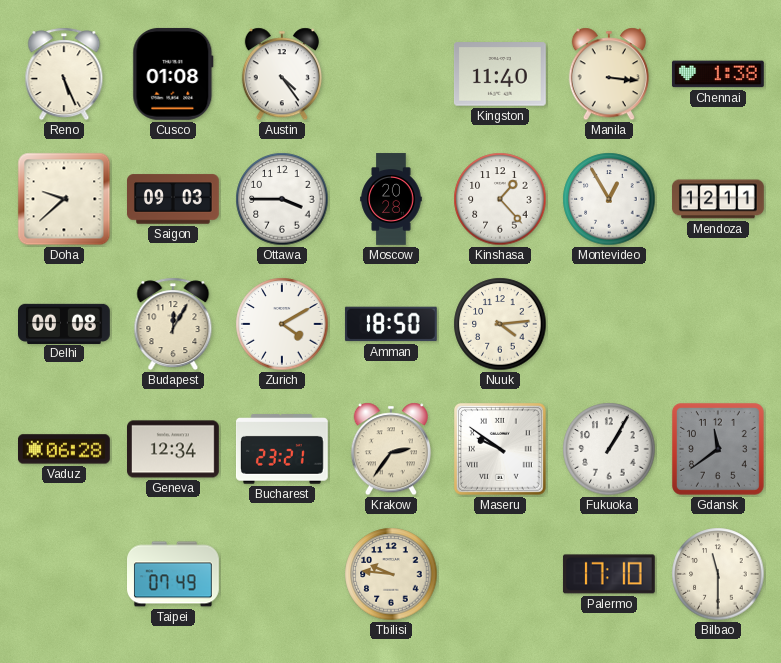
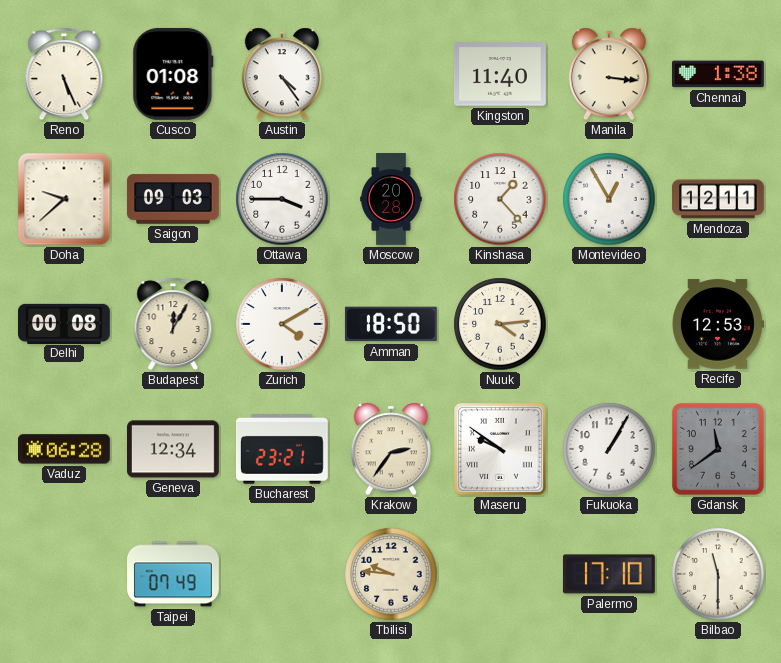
Recife: none -> 12:53
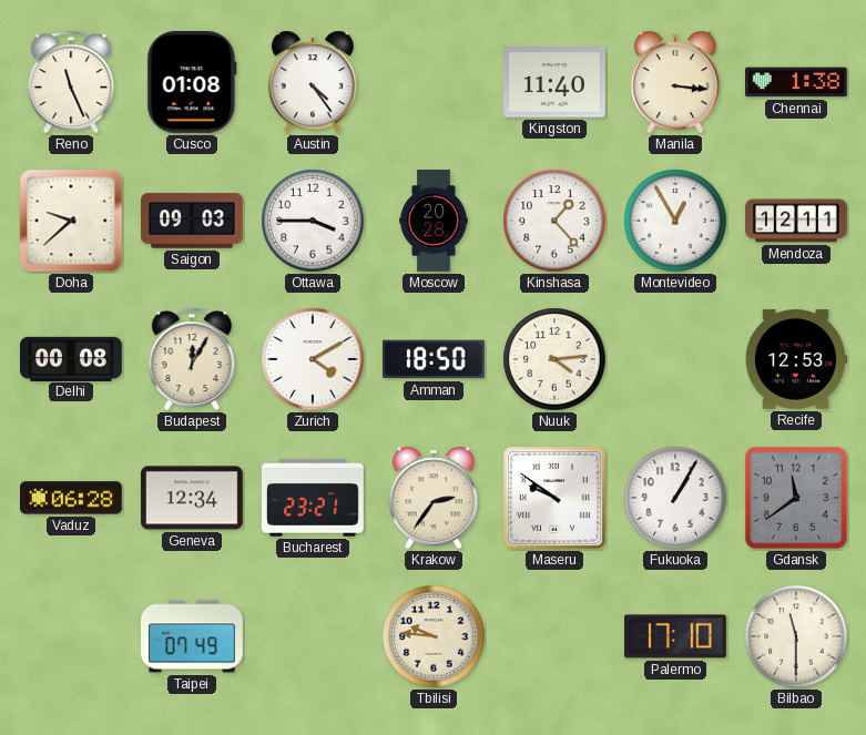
Reno: 5:26 -> 11:26
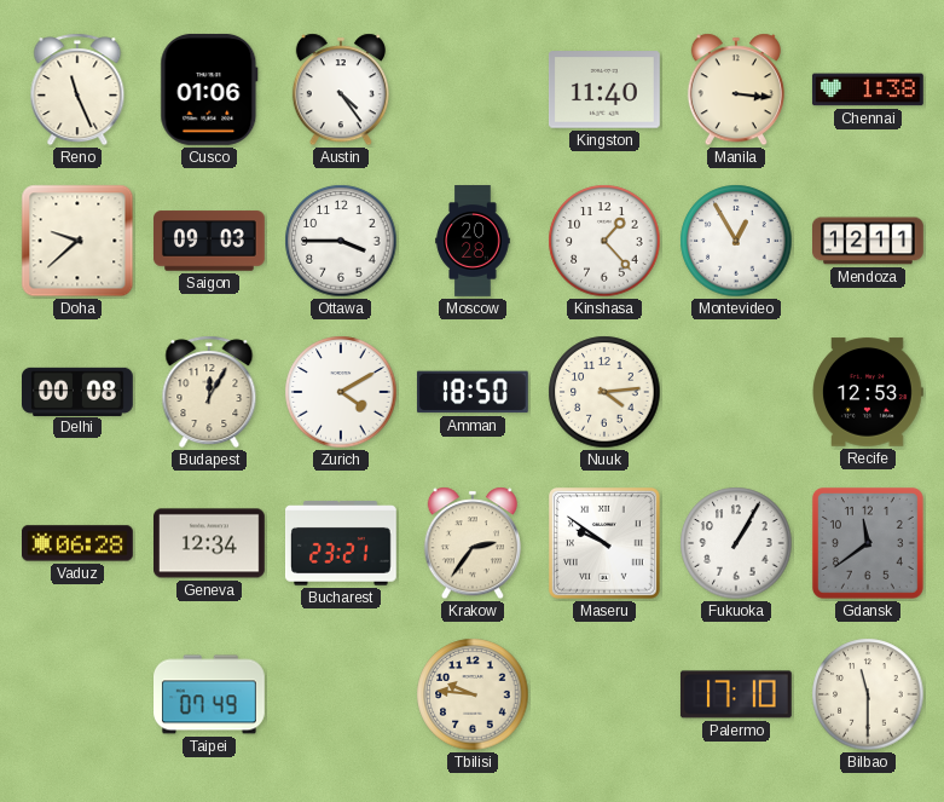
Cusco: 01:08 -> 01:06
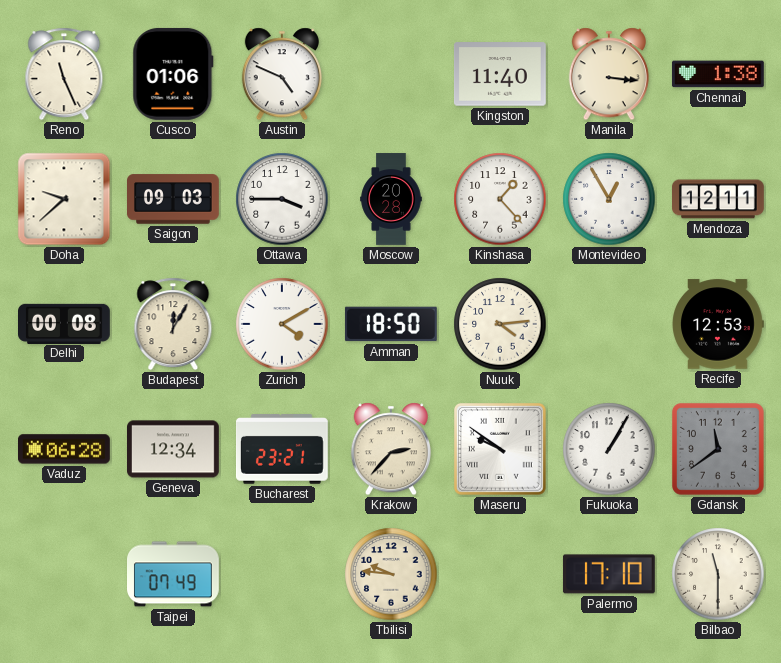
Austin: 4:24 -> 4:49
Krakow: 2:36 -> 2:37
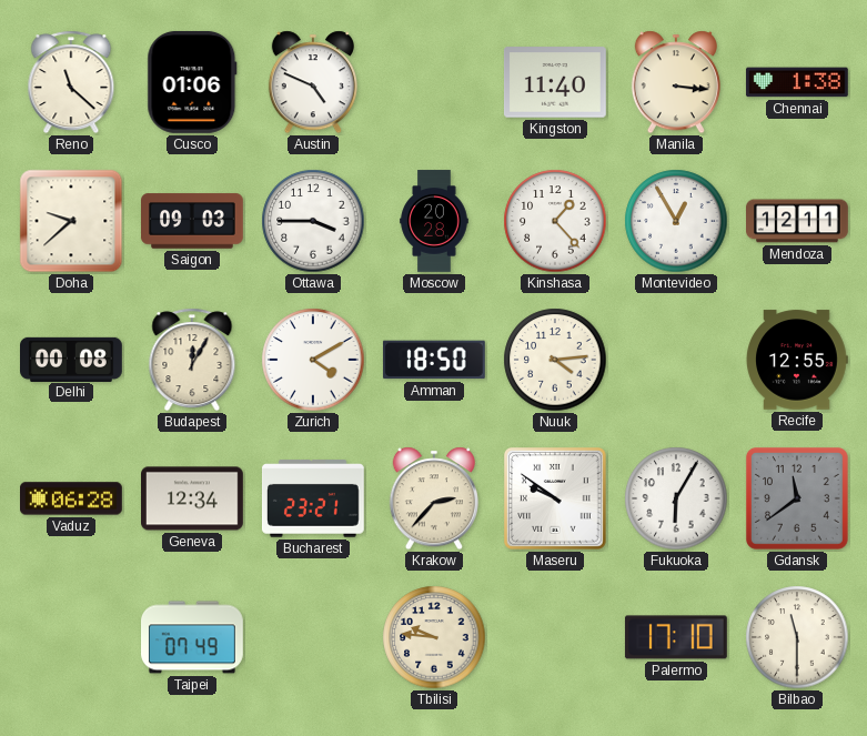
Reno: 11:26 -> 11:22
Recife: 12:53 -> 12:55
Fukuoka: 1:05 -> 6:05
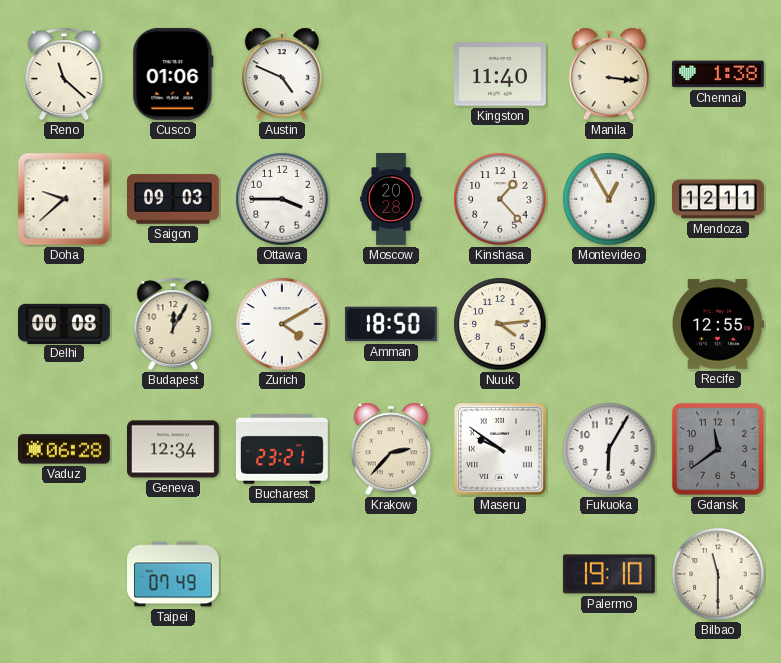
Tbilisi: 9:46 -> none
Palermo: 17:10 -> 19:10
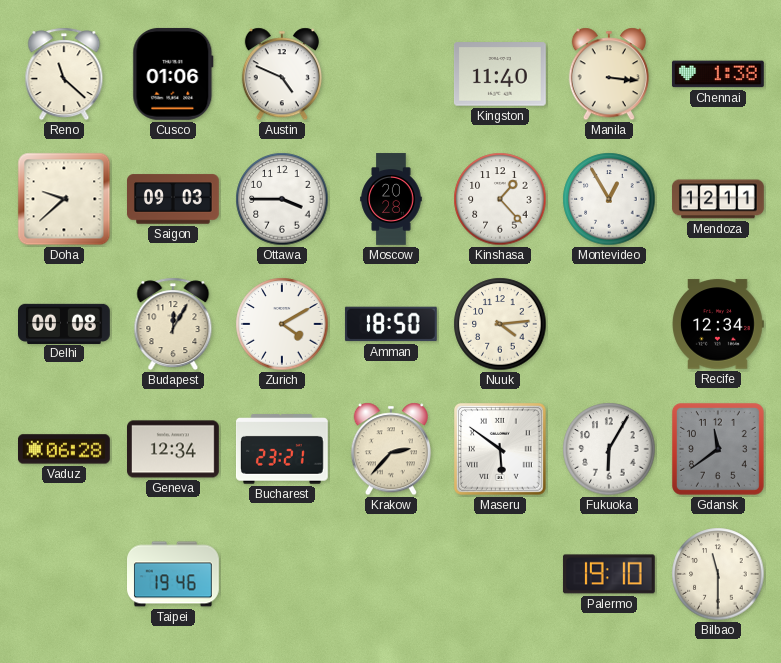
Recife: 12:55 -> 12:34
Maseru: 9:51 -> 5:51
Taipei: 07:49 -> 19:46
